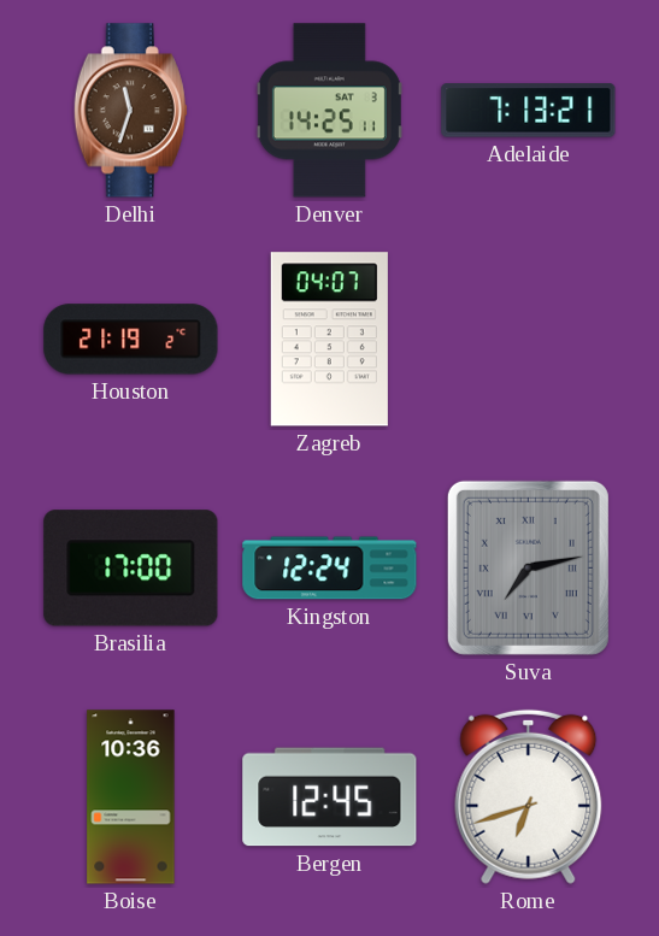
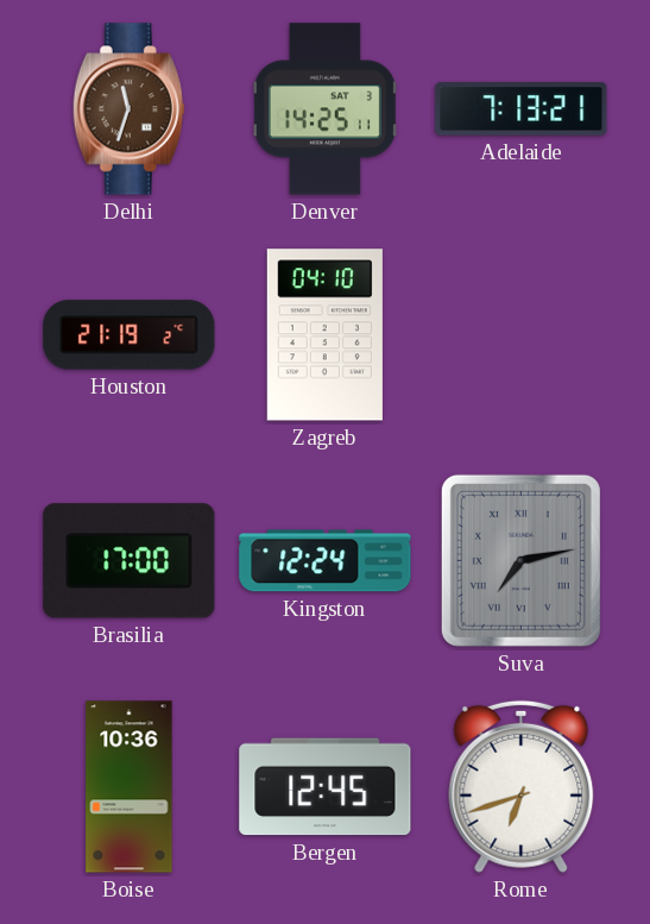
Zagreb: 04:07 -> 04:10
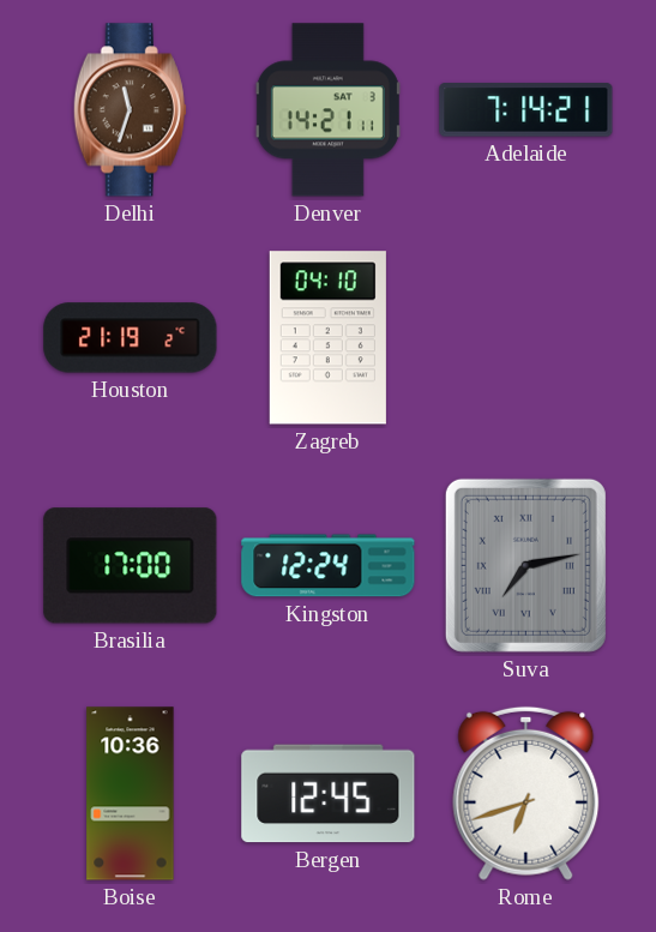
Denver: 14:25 -> 14:21
Adelaide: 7:13 -> 7:14
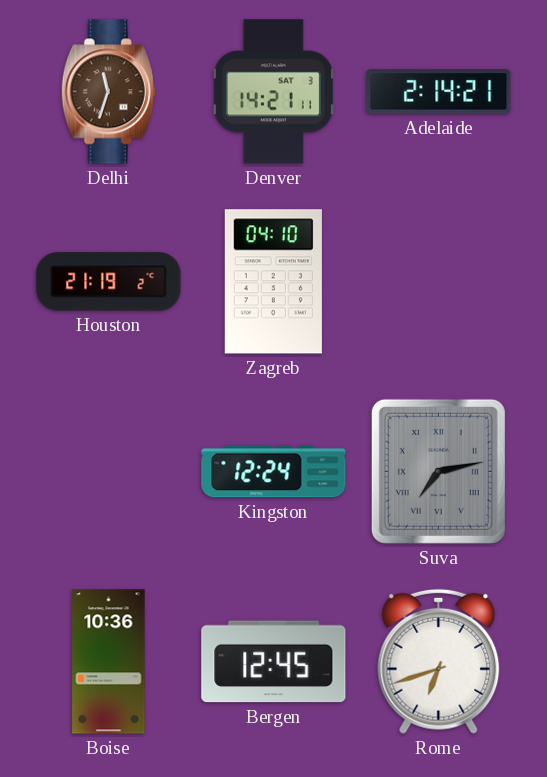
Adelaide: 7:14 -> 2:14
Brasilia: 17:00 -> none
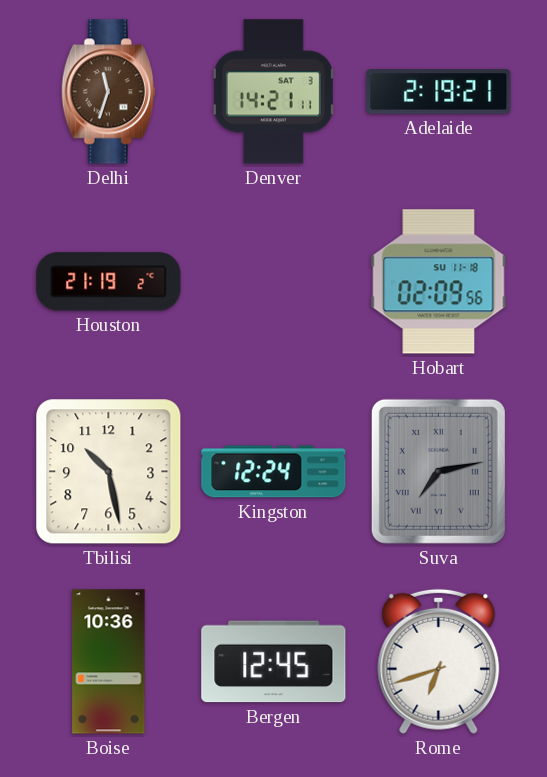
Adelaide: 2:14 -> 2:19
Zagreb: 04:10 -> none
Hobart: none -> 02:09
Tbilisi: none -> 10:28
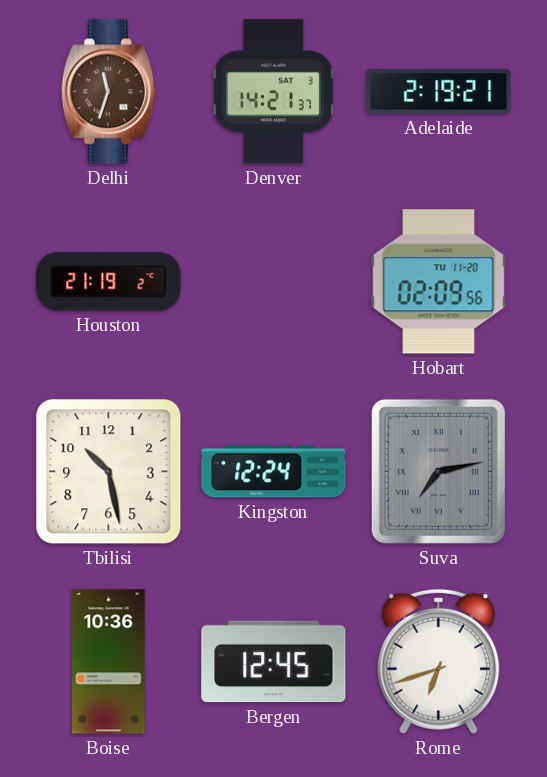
Denver: 14:21:11 -> 14:21:37
Hobart date: SU 11-18 -> TU 11-20
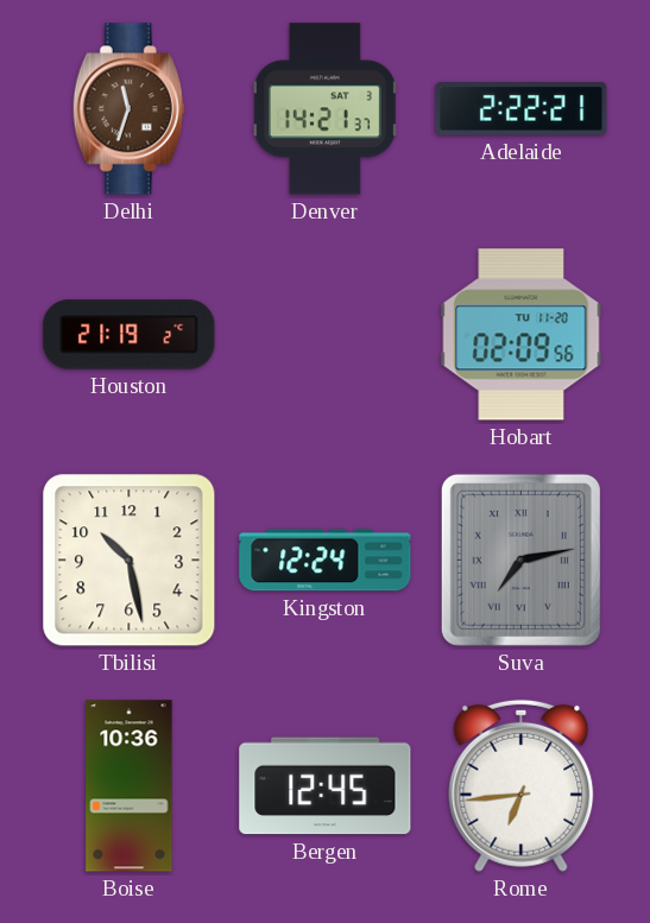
Adelaide: 2:19 -> 2:22
Rome: 6:42 -> 6:44
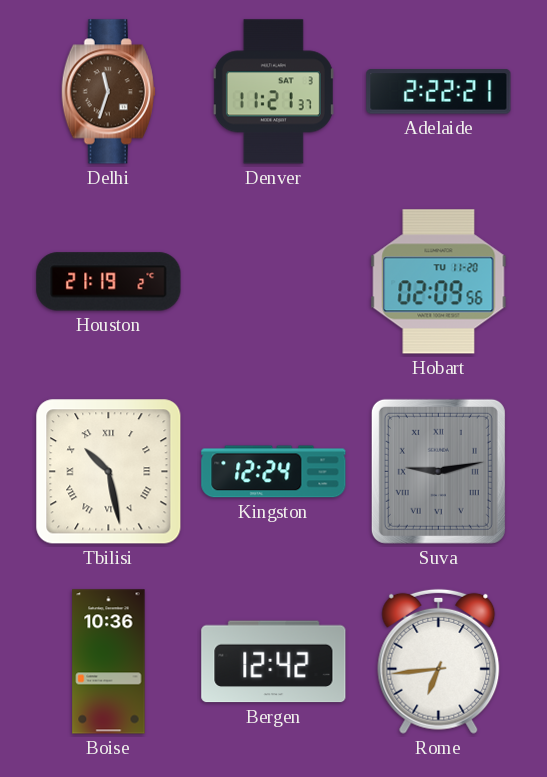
Denver: 14:21 -> 11:21
Tbilisi numerals: Arabic -> Roman
Suva: 7:13 -> 9:13
Bergen: 12:45 -> 12:42
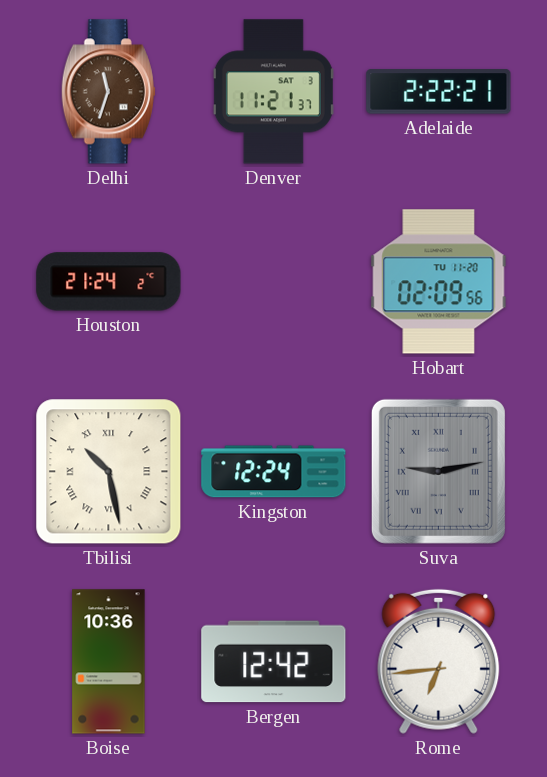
Houston: 21:19 -> 21:24
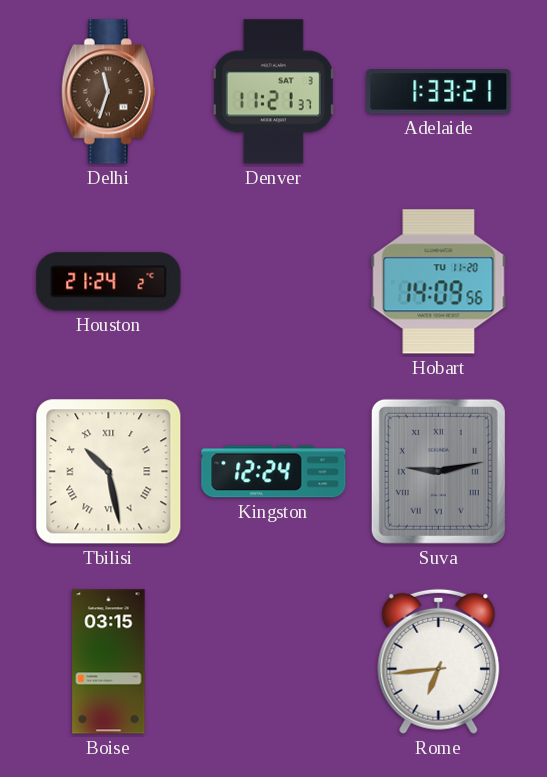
Adelaide: 2:22 -> 1:33
Hobart: 02:09 -> 14:09
Boise: 10:36 -> 03:15
Bergen: 12:42 -> none
